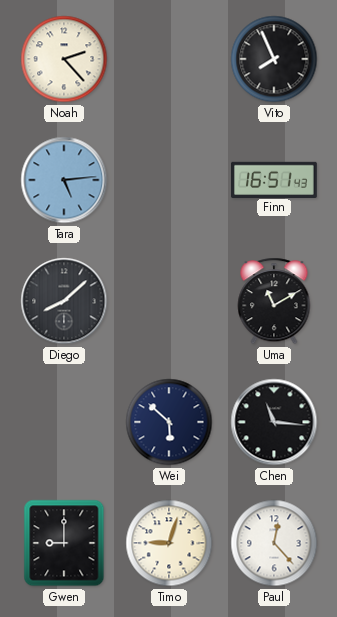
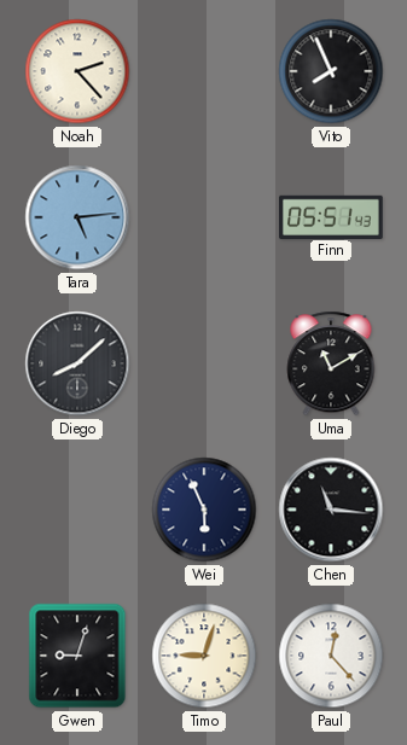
Finn: 16:51 -> 05:51
Wei: 5:52 -> 5:56
Gwen: 9:00 -> 9:03
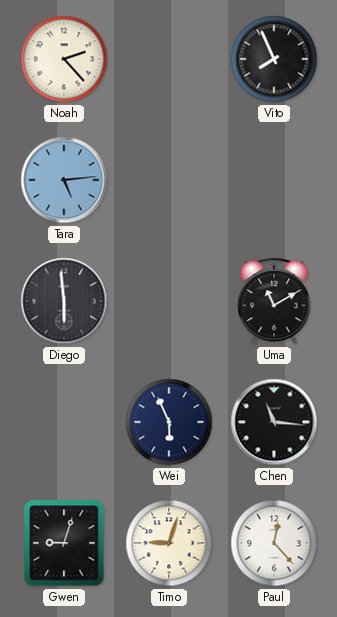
Finn: 05:51 -> none
Diego: 8:08 -> 5:59
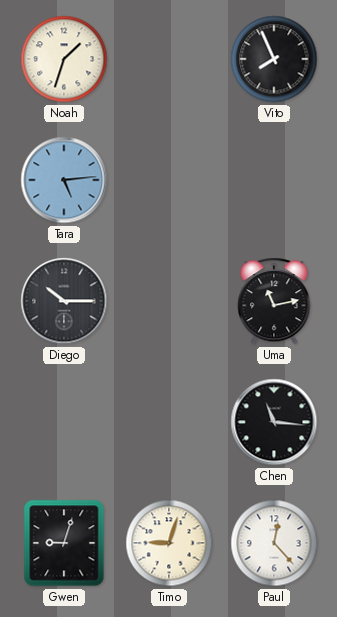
Noah: 2:23 -> 1:33
Diego: 5:59 -> 10:15
Uma: 11:10 -> 11:13
Wei: 5:56 -> none
